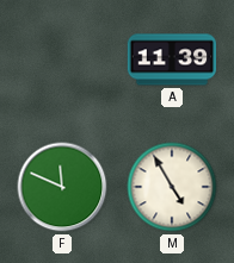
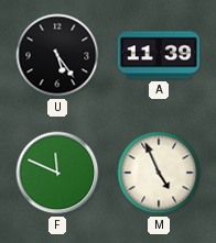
U: none -> 5:24
M: 4:55 -> 4:56
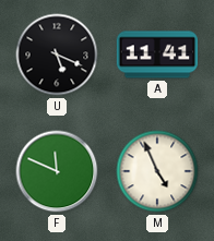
U: 5:24 -> 5:19
A: 11:39 -> 11:41
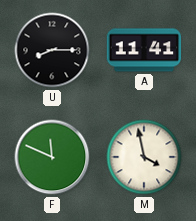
U: 5:19 -> 8:15
M: 4:56 -> 3:58
